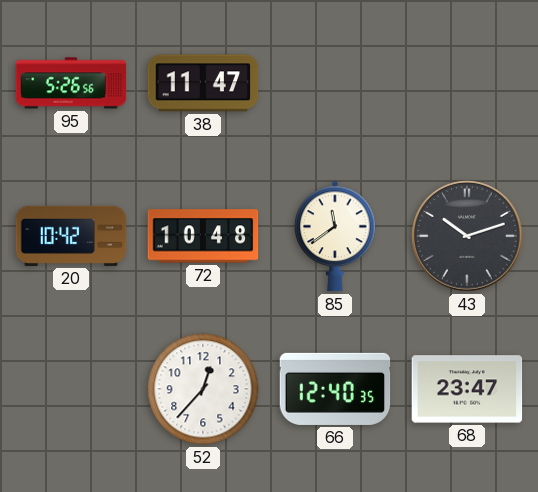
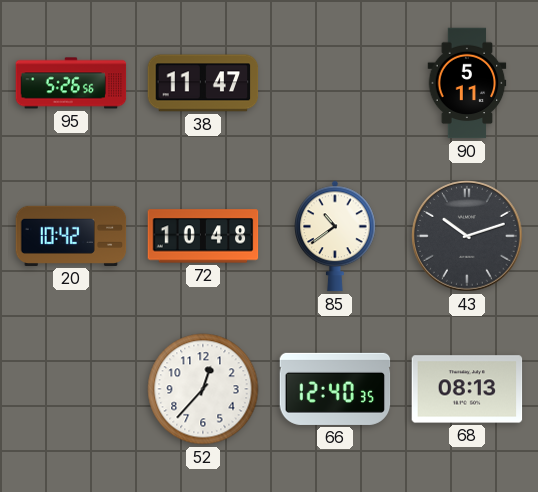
90: none -> 5:11
85: 11:39 -> 10:39
68: 23:47 -> 08:13
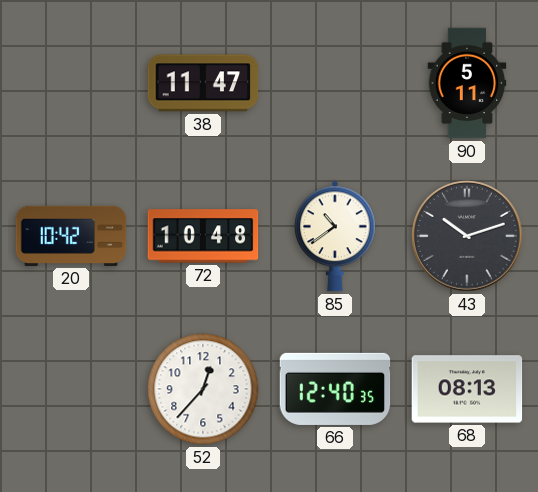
95: 5:26 -> none
